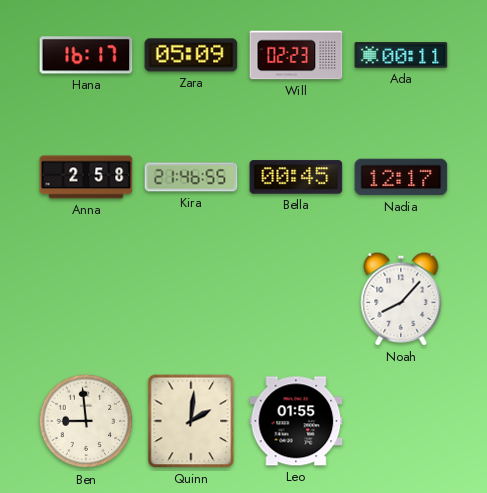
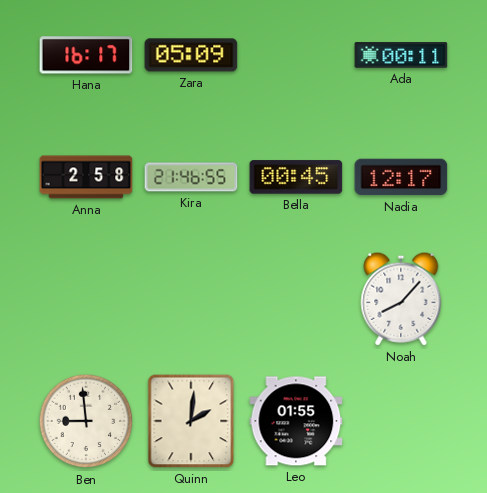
Will: 02:23 -> none
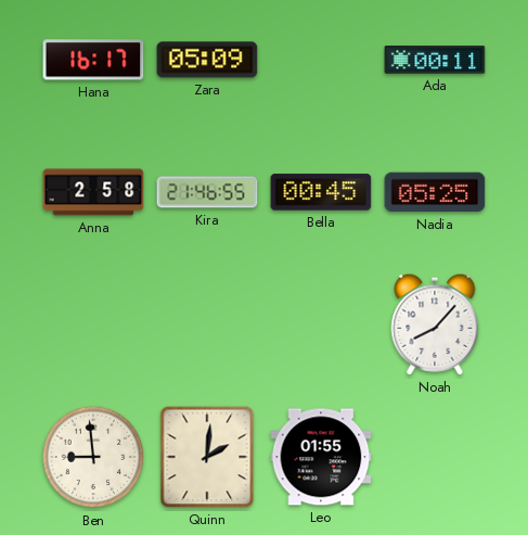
Nadia: 12:17 -> 05:25
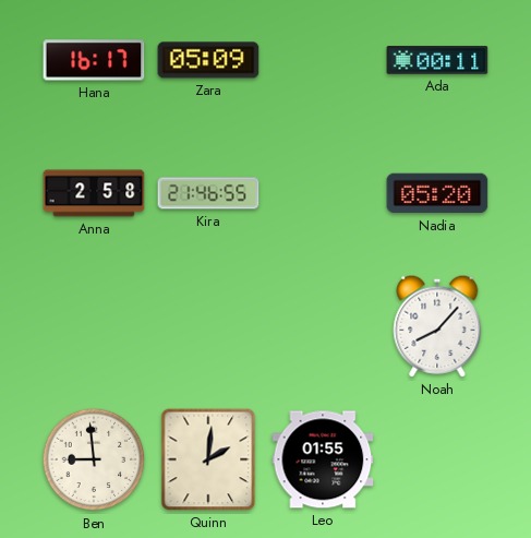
Bella: 00:45 -> none
Nadia: 05:25 -> 05:20
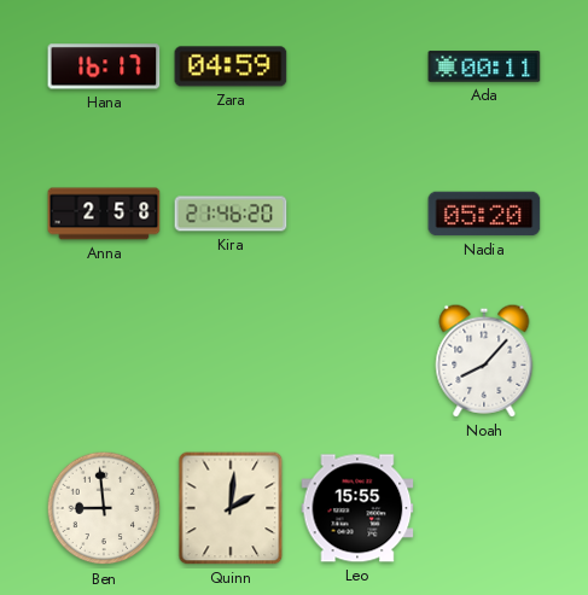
Zara: 05:09 -> 04:59
Kira: 21:46:55 -> 21:46:20
Leo: 01:55 -> 15:55
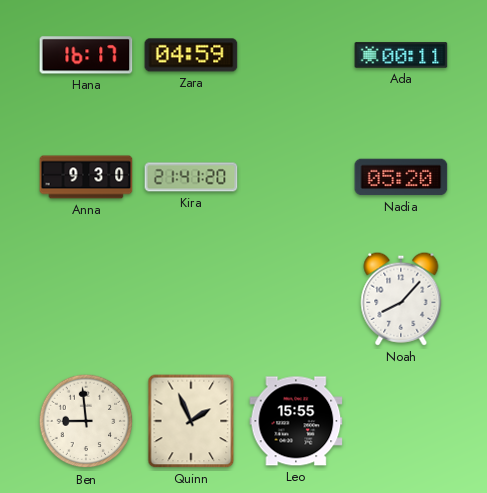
Anna: 2:58 -> 9:30
Kira: 21:46 -> 21:41
Quinn: 2:01 -> 1:56
